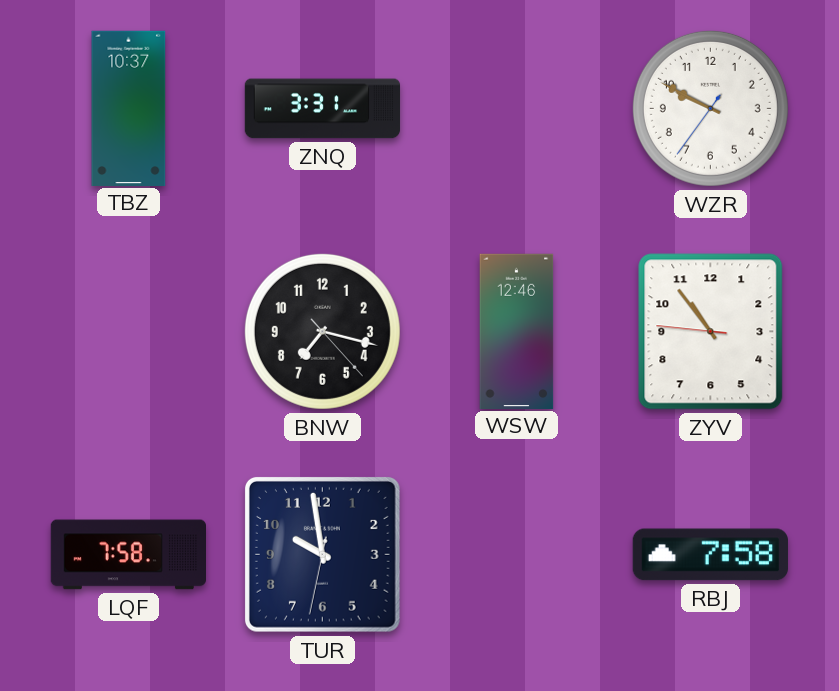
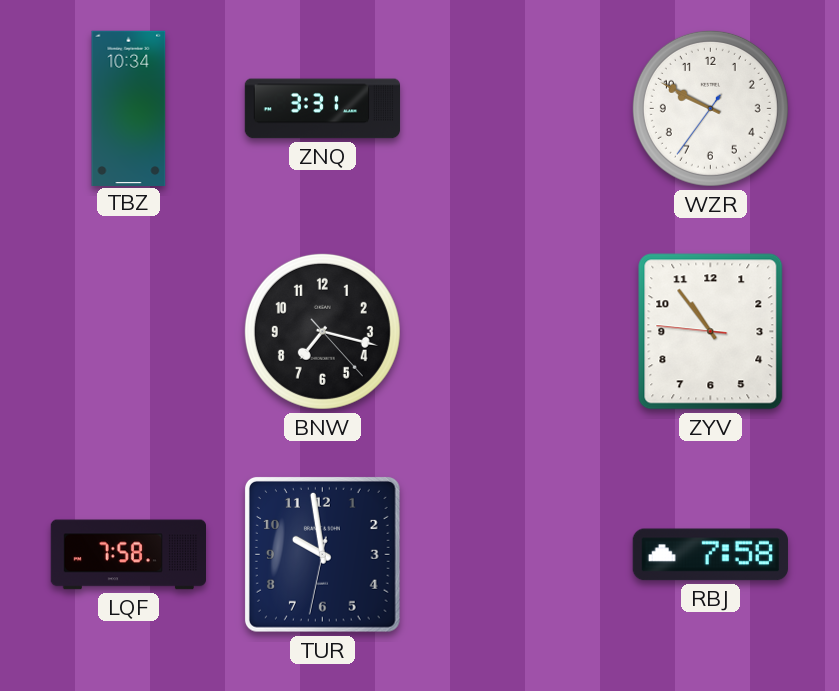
TBZ: 10:37 -> 10:34
WSW: 12:46 -> none
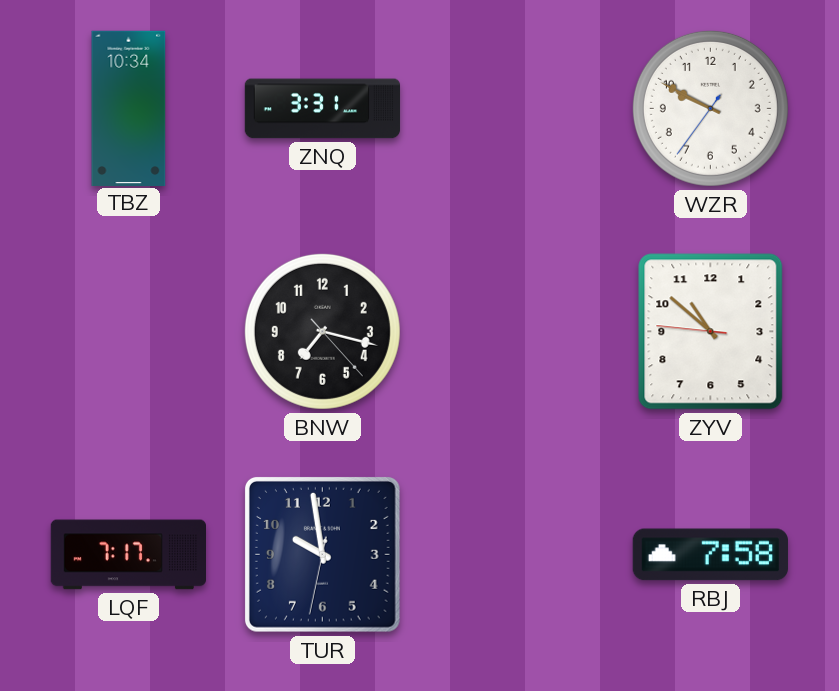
ZYV: 10:53 -> 10:51
LQF: 7:58 -> 7:17
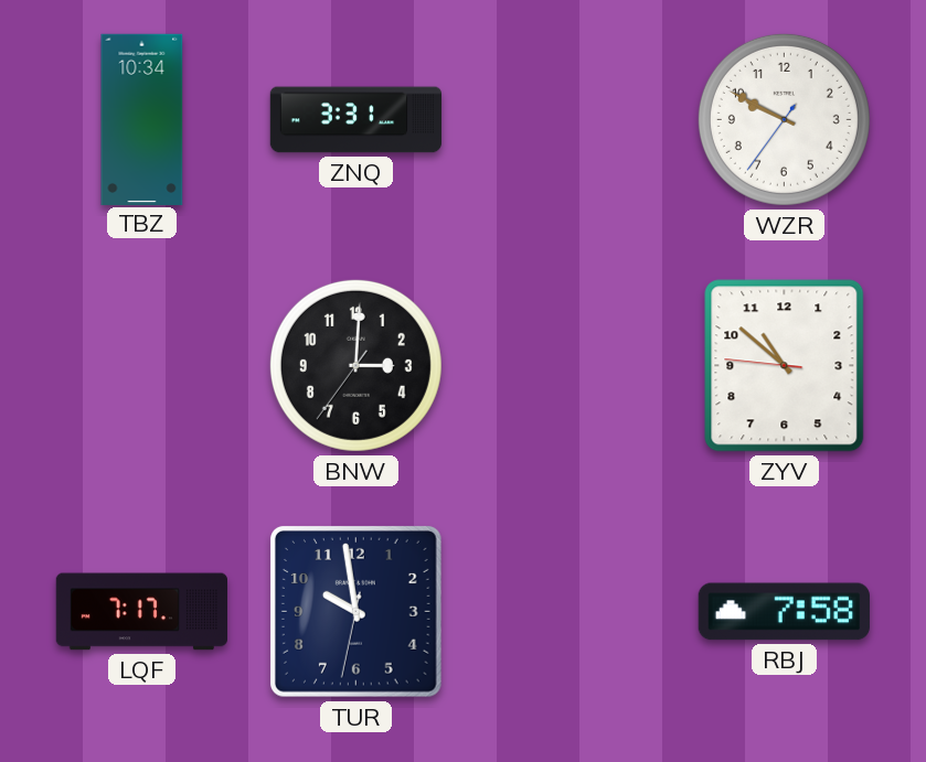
BNW: 7:17 -> 3:00
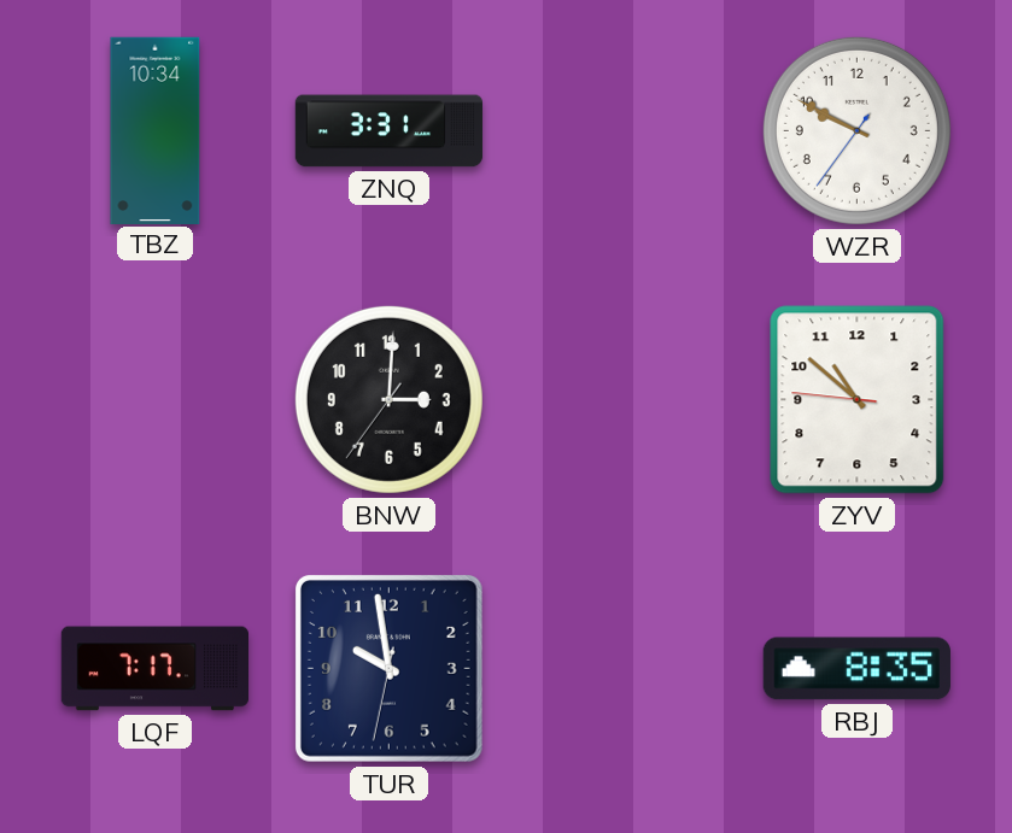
RBJ: 7:58 -> 8:35
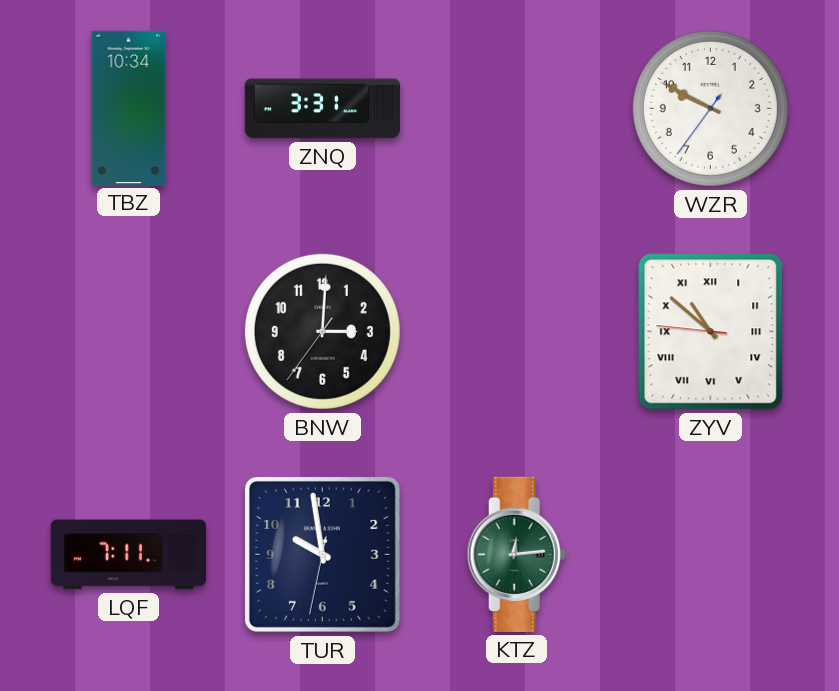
ZYV numerals: Arabic -> Roman
LQF: 7:17 -> 7:11
KTZ: none -> 12:14
RBJ: 8:35 -> none
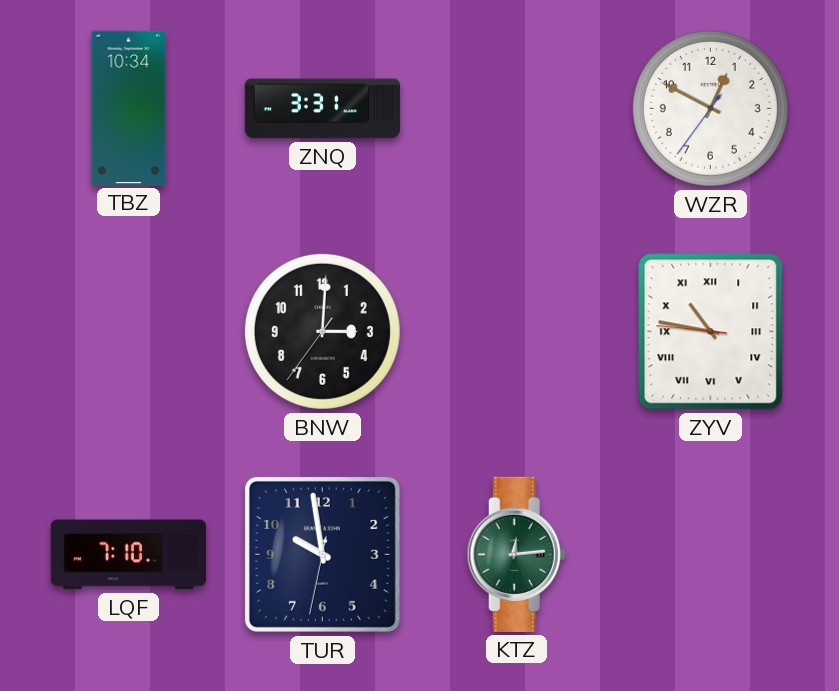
WZR: 9:49 -> 12:49
ZYV: 10:51 -> 10:46
LQF: 7:11 -> 7:10
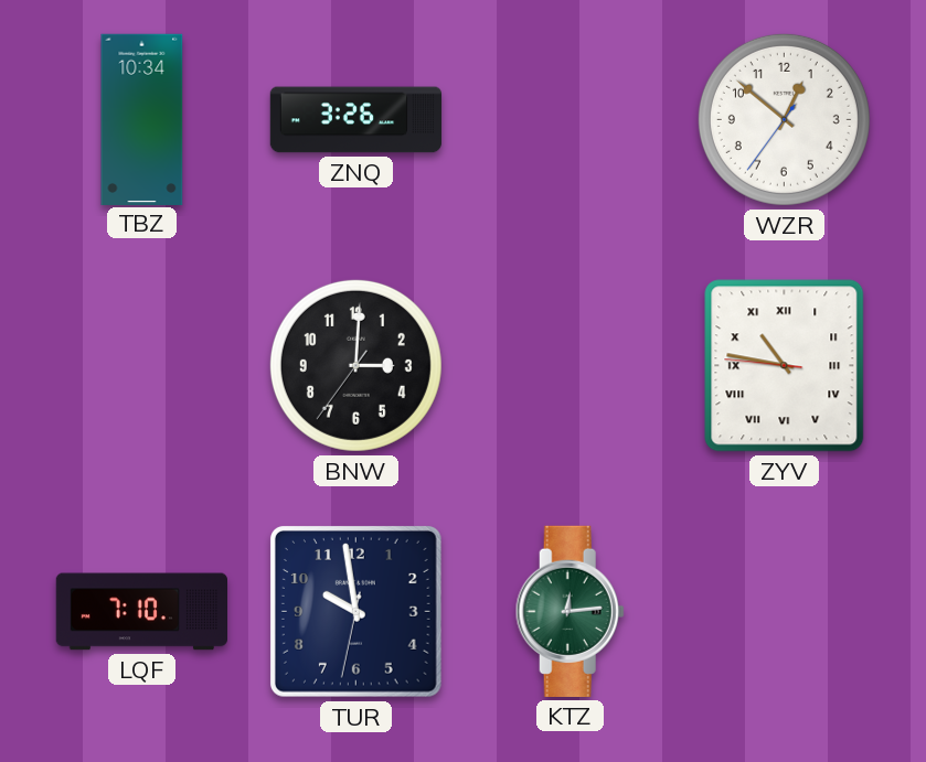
ZNQ: 3:31 -> 3:26
WZR: 12:49 -> 12:51
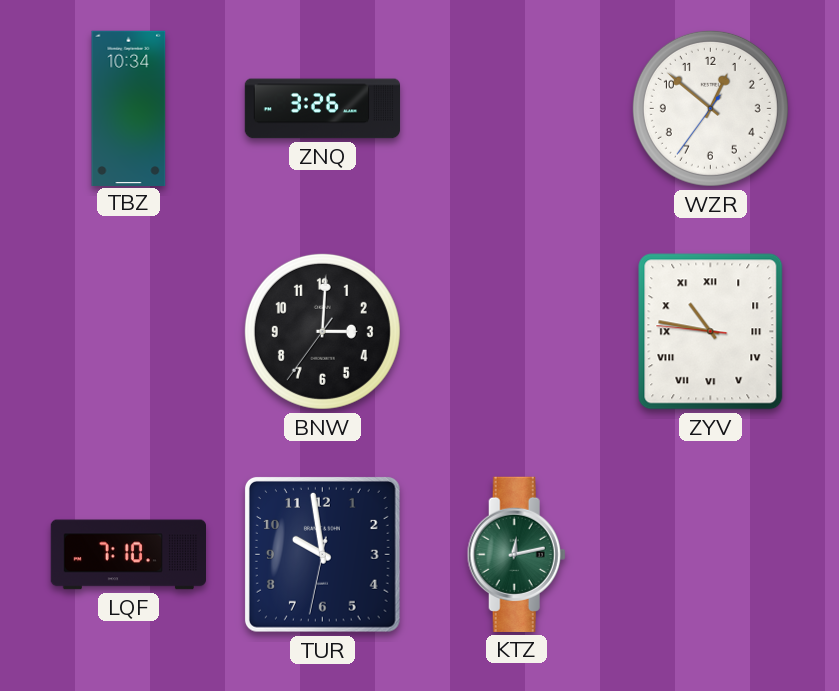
KTZ: 12:14 -> 12:13
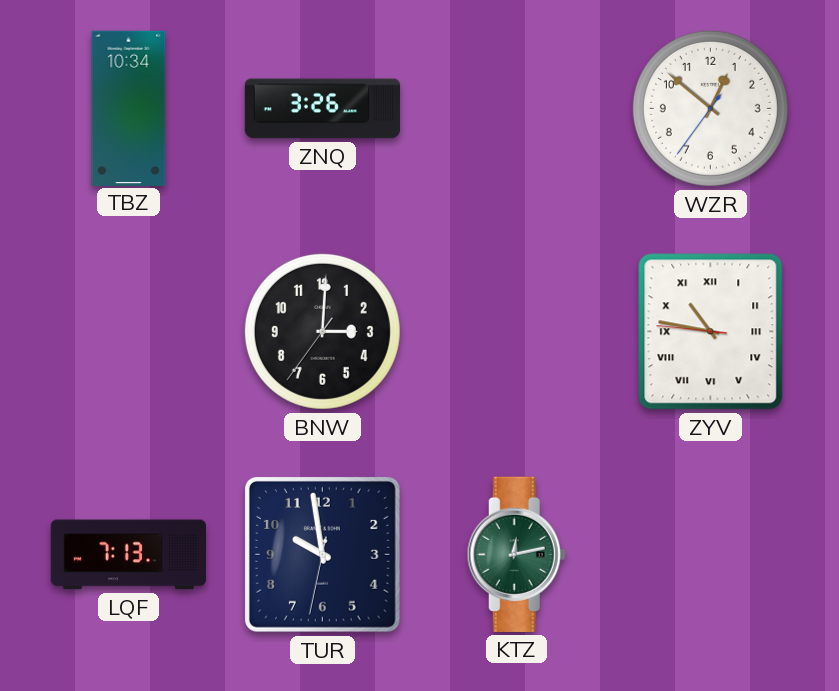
LQF: 7:10 -> 7:13
